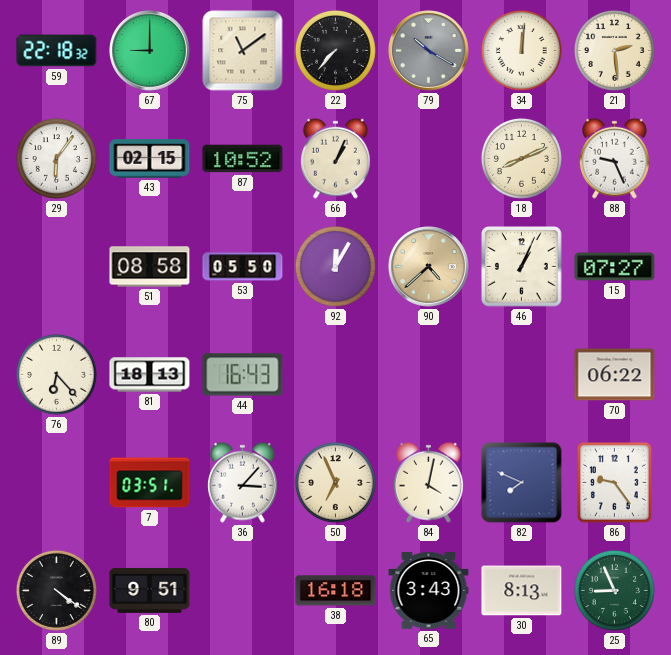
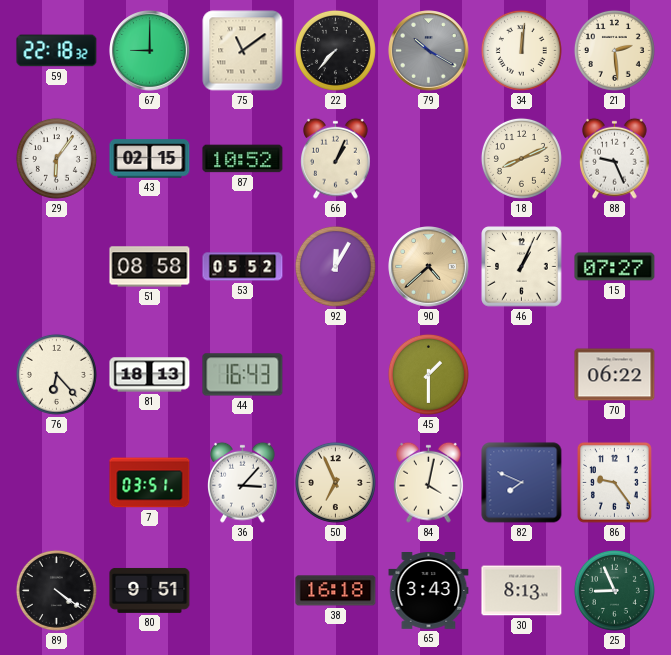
53: 05:50 -> 05:52
45: none -> 1:30
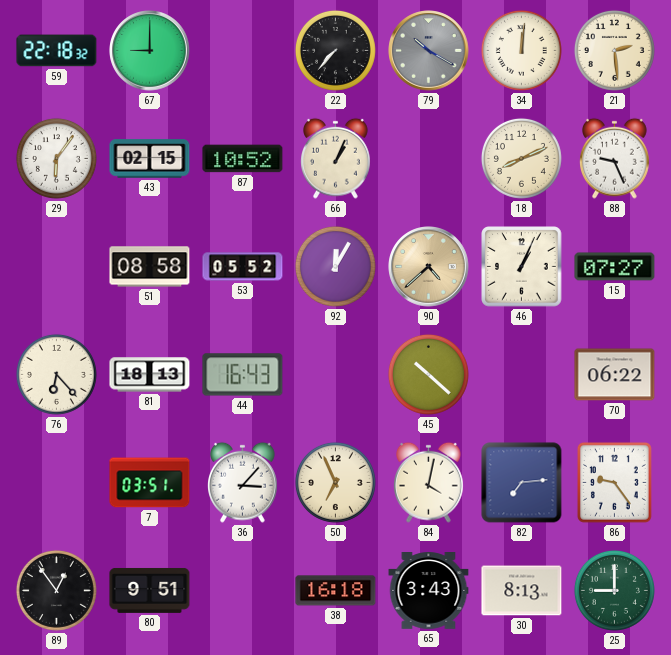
75: 11:09 -> none
45: 1:30 -> 10:22
82: 7:49 -> 7:14
89: 4:21 -> 12:54
25: 8:56 -> 9:00
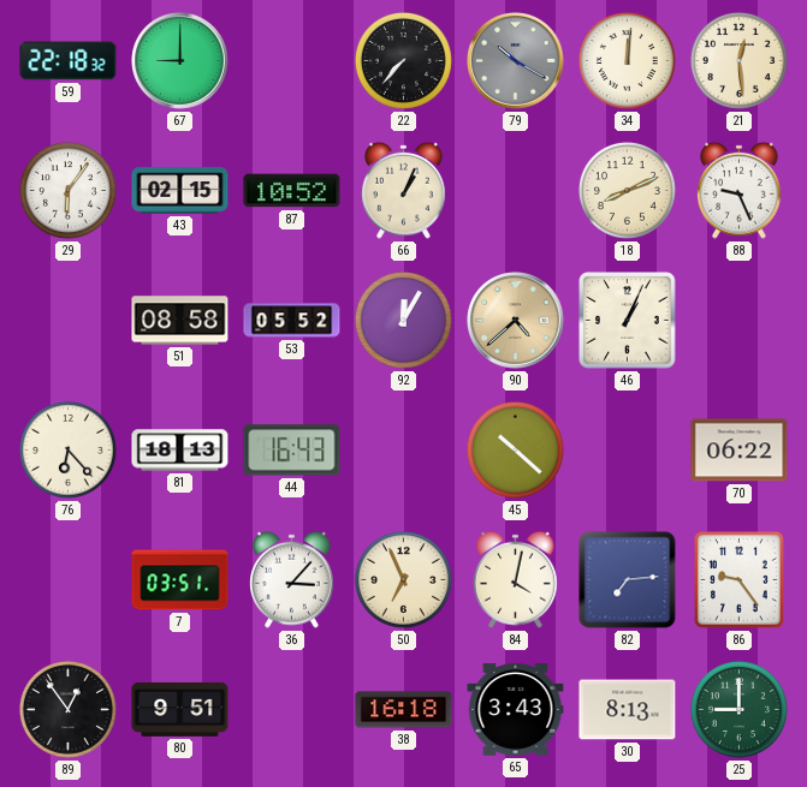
21: 2:29 -> 12:29
15: 07:27 -> none
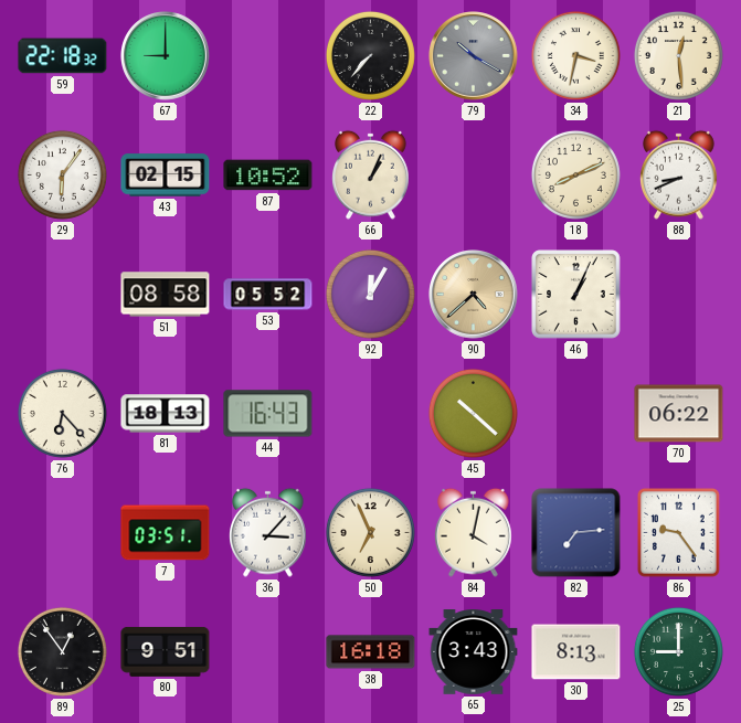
34: 12:01 -> 3:32
88: 9:26 -> 8:41
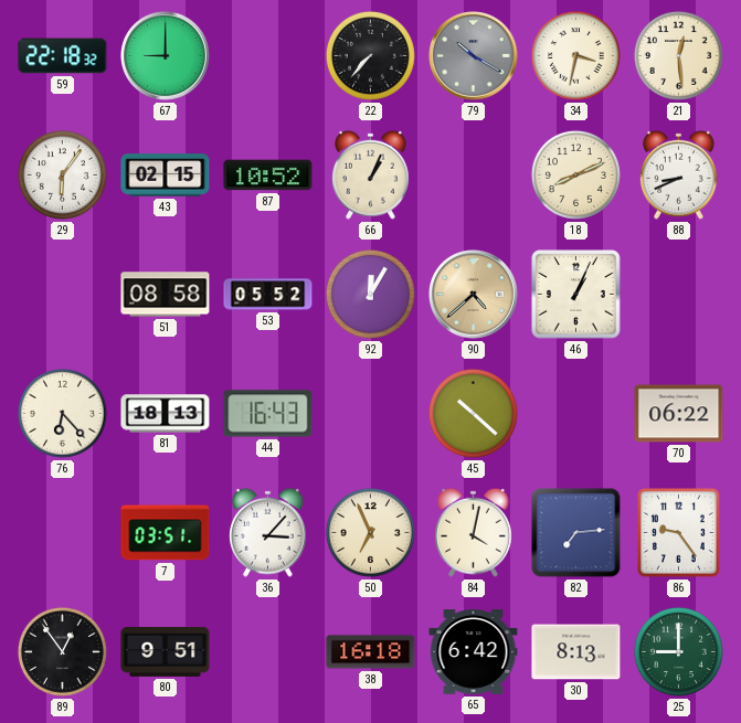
65: 3:43 -> 6:42
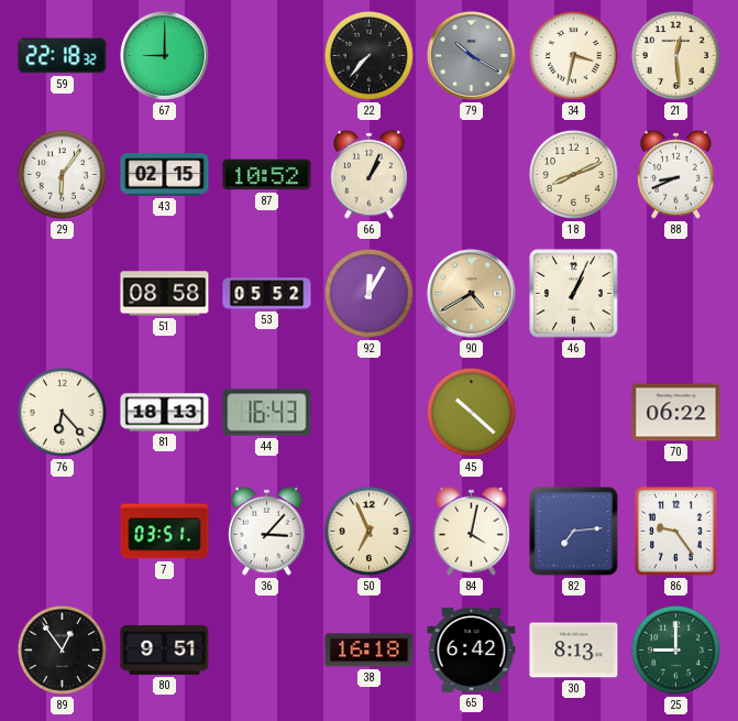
90: 4:38 -> 4:40
